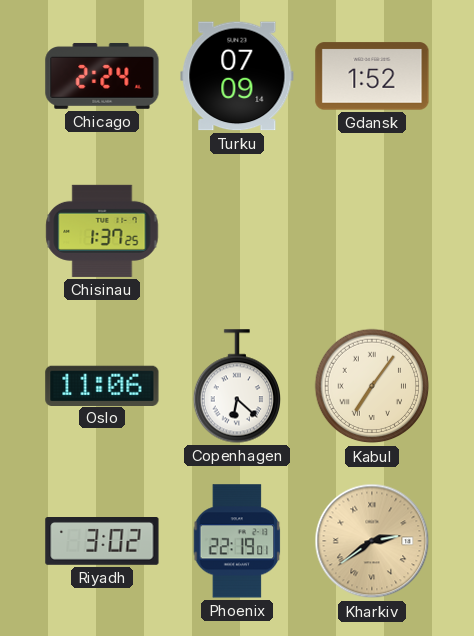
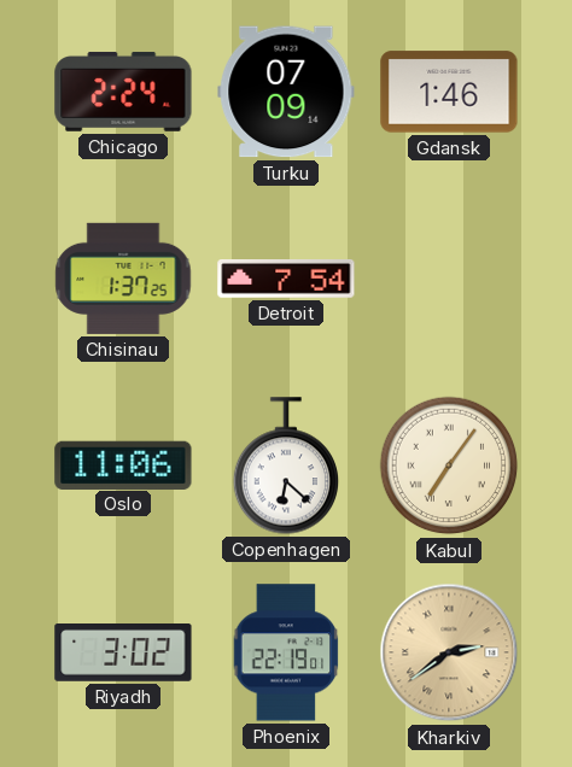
Gdansk: 1:52 -> 1:46
Detroit: none -> 7:54
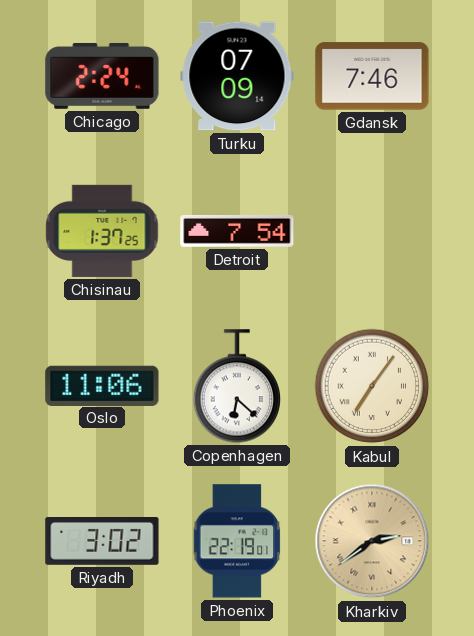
Gdansk: 1:46 -> 7:46
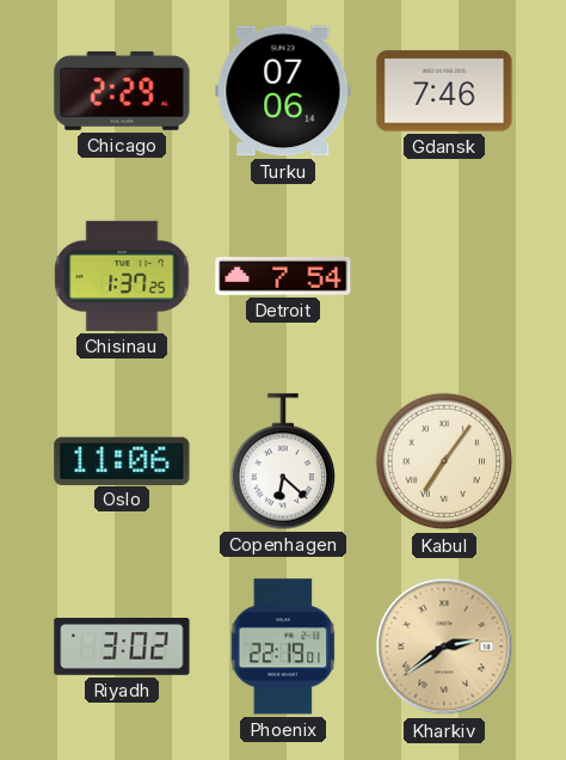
Chicago: 2:24 -> 2:29
Turku: 07:09 -> 07:06
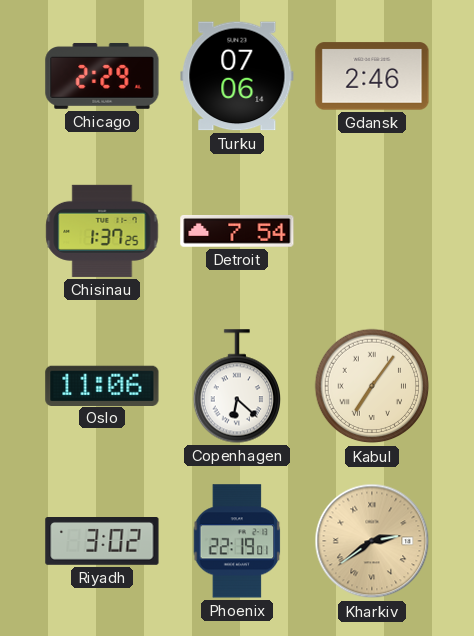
Gdansk: 7:46 -> 2:46
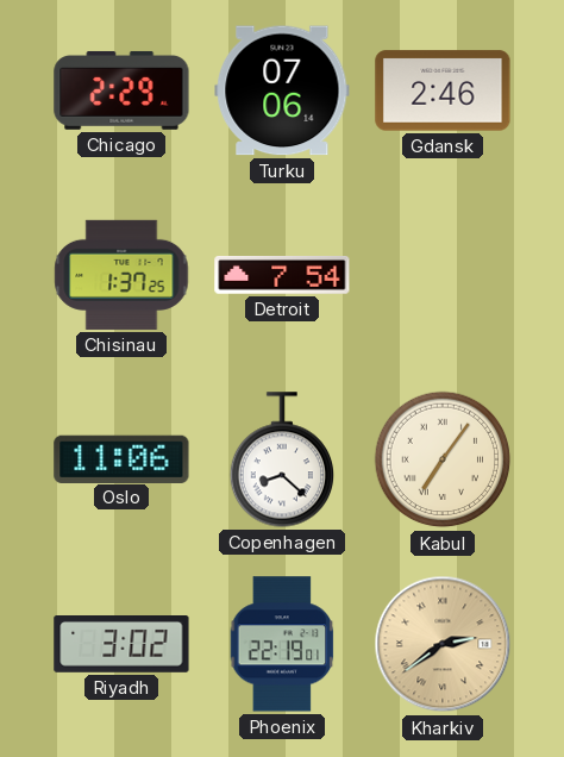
Copenhagen: 6:22 -> 8:22
